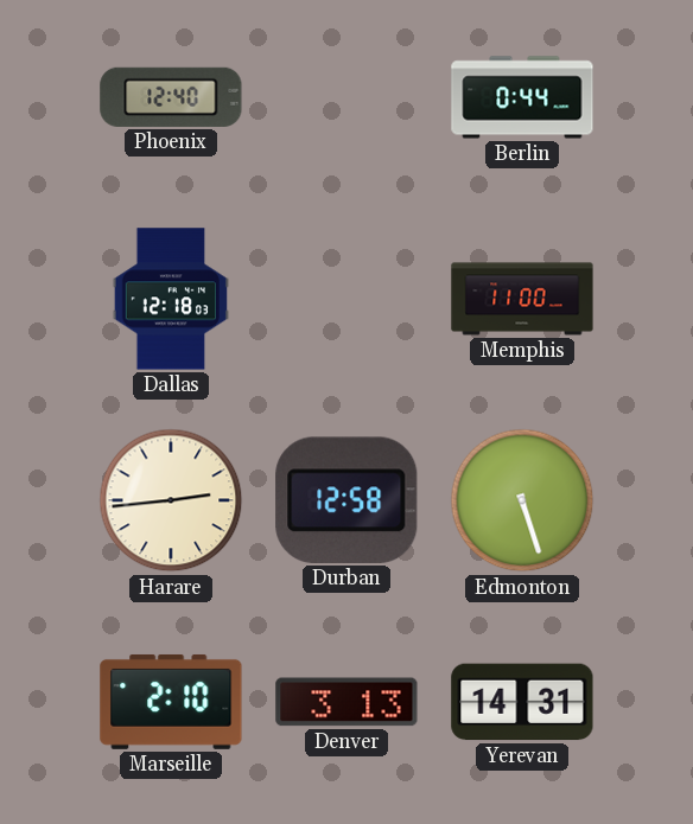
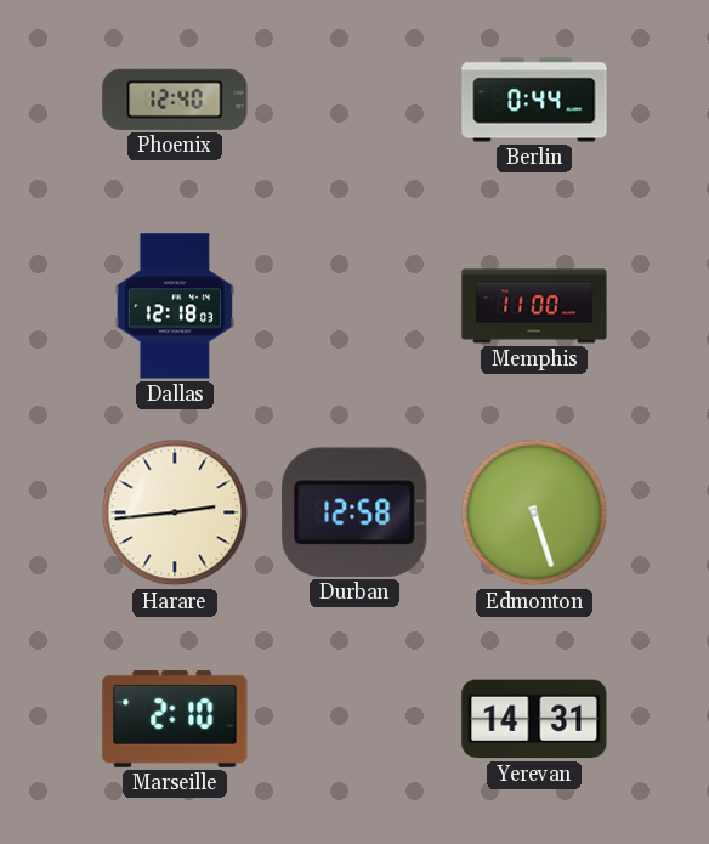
Denver: 3:13 -> none
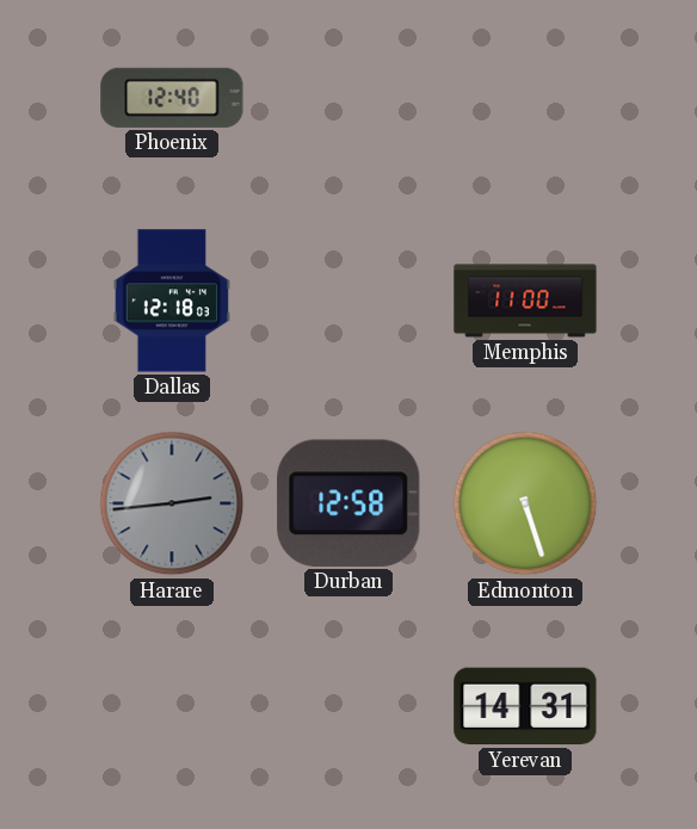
Berlin: 0:44 -> none
Harare dial: cream -> grey
Marseille: 2:10 -> none
